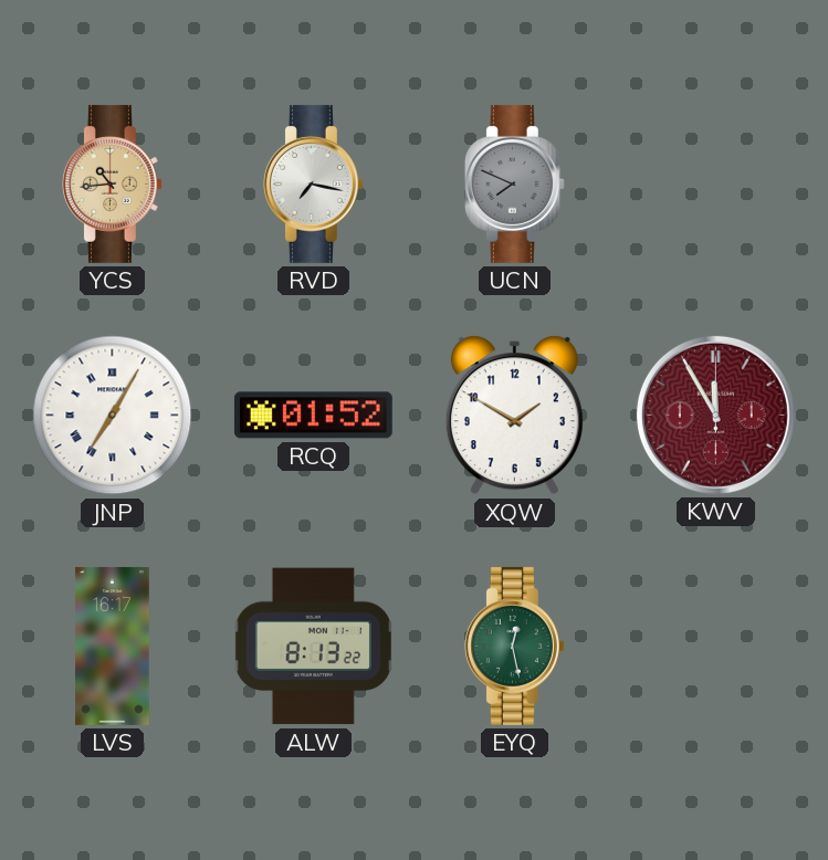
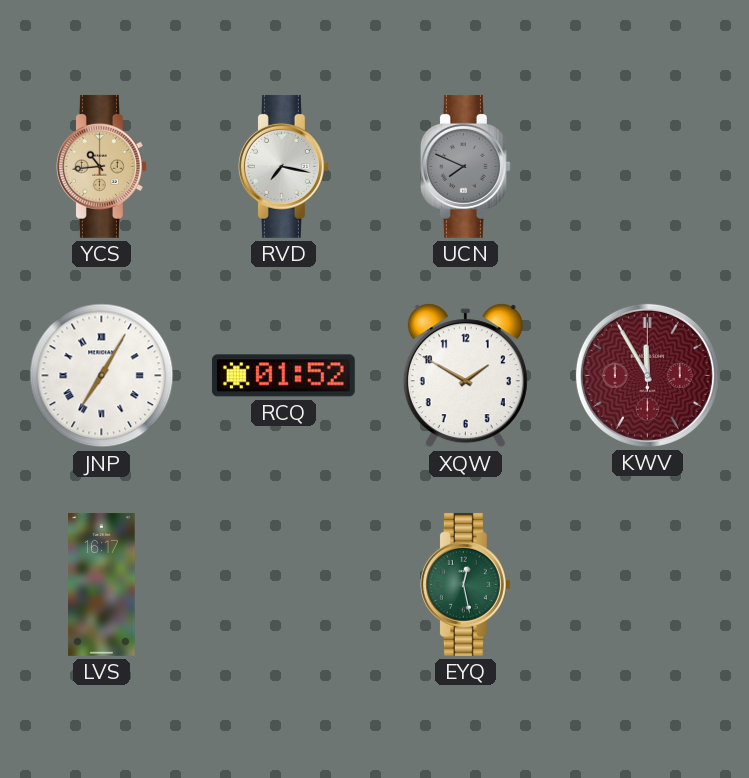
ALW: 8:13 -> none
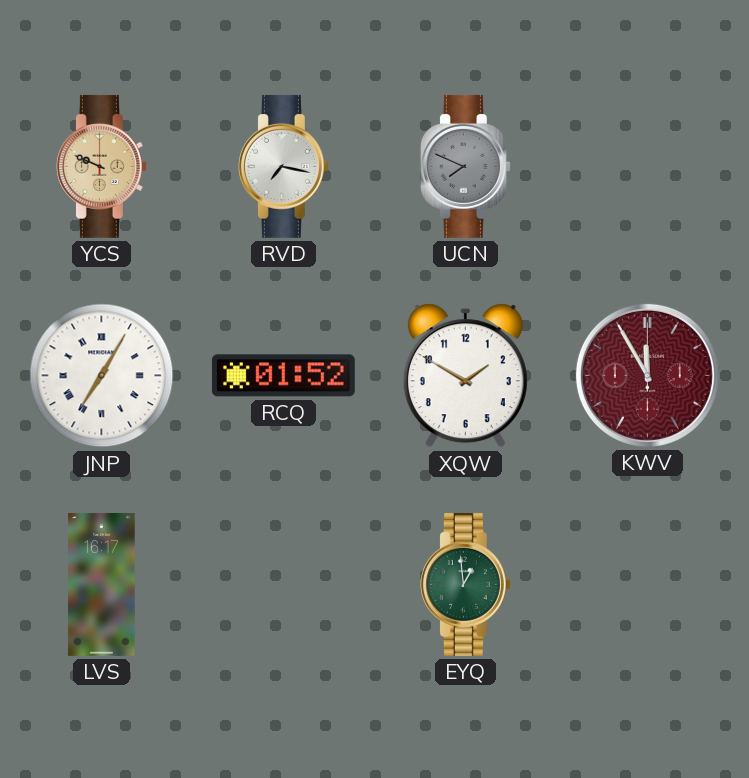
YCS: 10:44 -> 9:49
EYQ: 12:28 -> 12:59
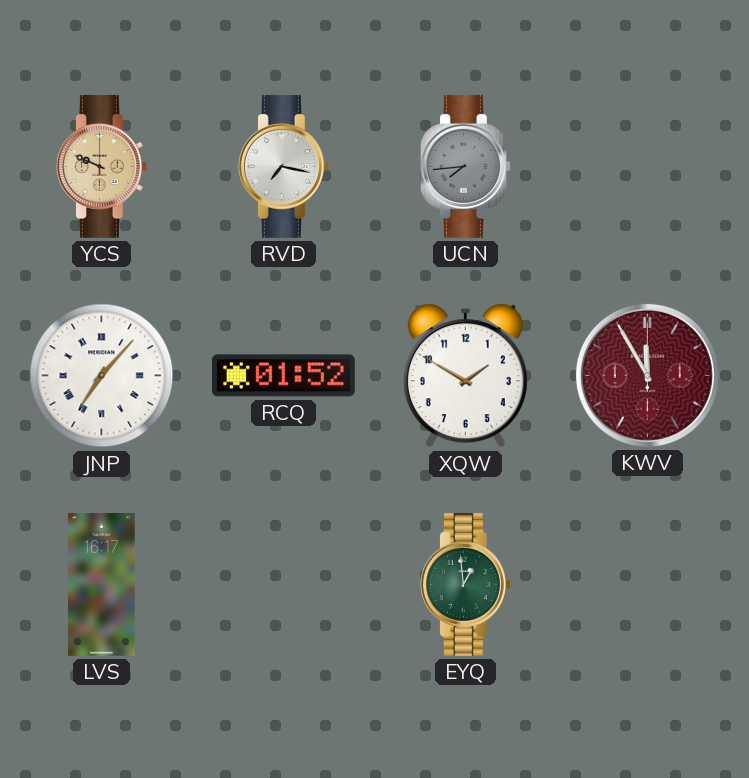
UCN: 7:49 -> 7:44
JNP: 7:05 -> 7:07
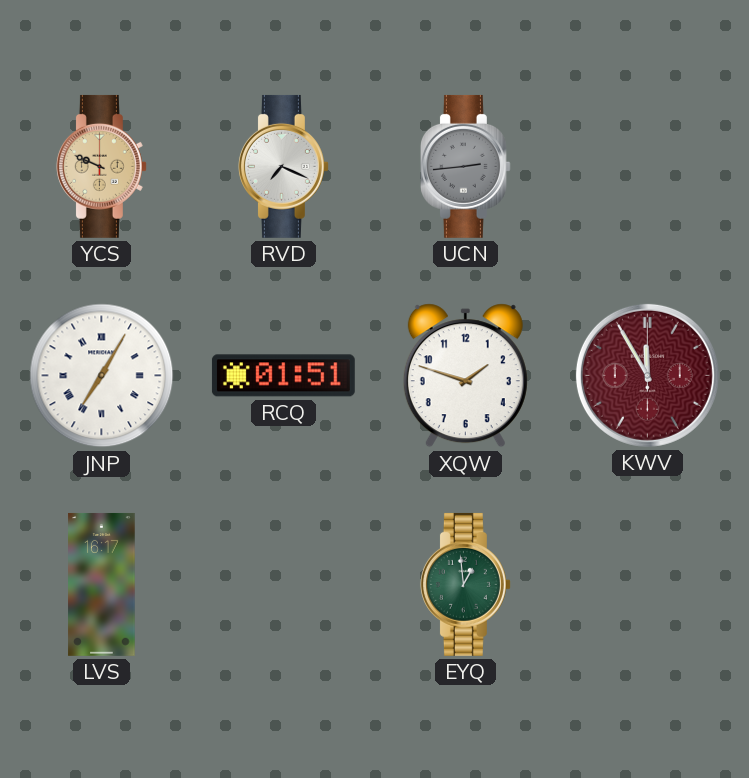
RVD: 7:17 -> 7:19
UCN: 7:44 -> 2:44
JNP: 7:07 -> 7:05
RCQ: 01:52 -> 01:51
XQW: 1:50 -> 1:48
